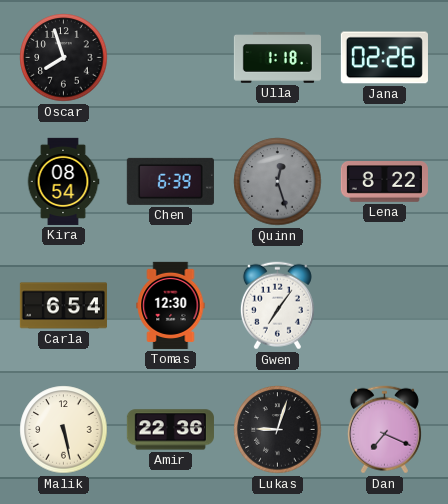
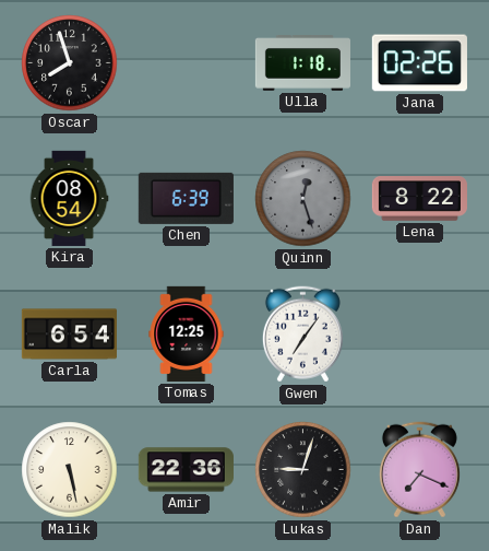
Tomas: 12:30 -> 12:25
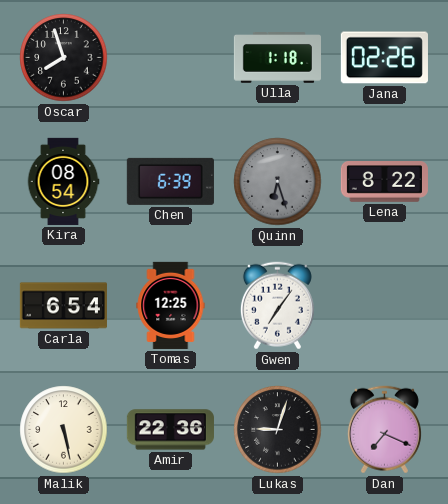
Quinn: 12:27 -> 6:27
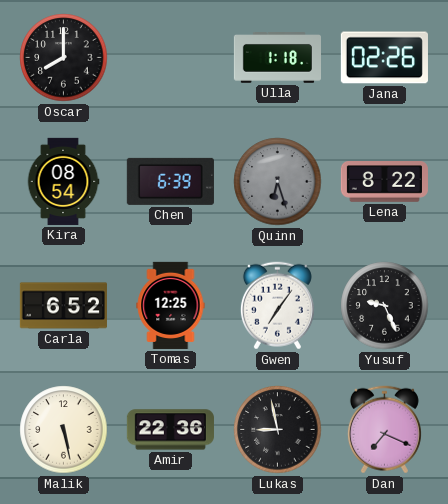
Oscar: 7:57 -> 8:00
Carla: 6:54 -> 6:52
Yusuf: none -> 9:26
Lukas: 9:03 -> 8:58
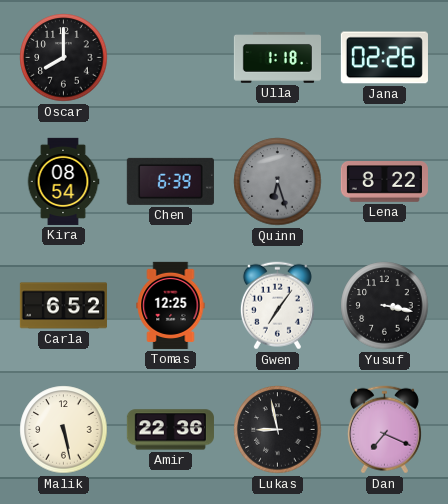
Yusuf: 9:26 -> 3:17
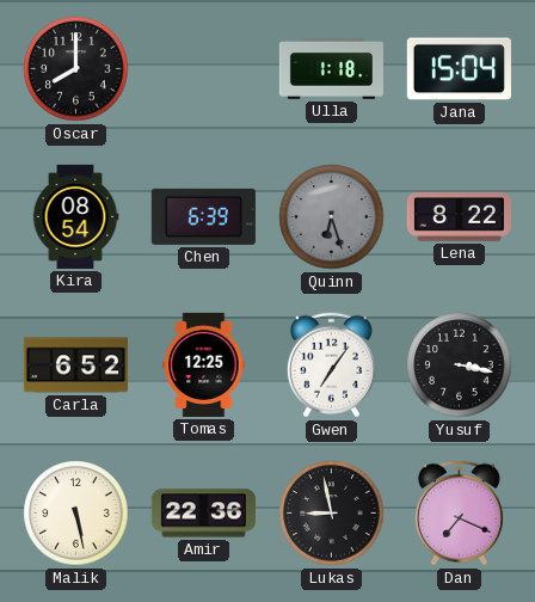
Jana: 02:26 -> 15:04
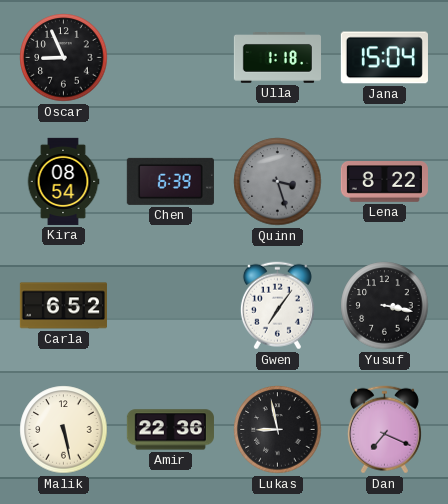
Oscar: 8:00 -> 8:56
Quinn: 6:27 -> 3:27
Tomas: 12:25 -> none
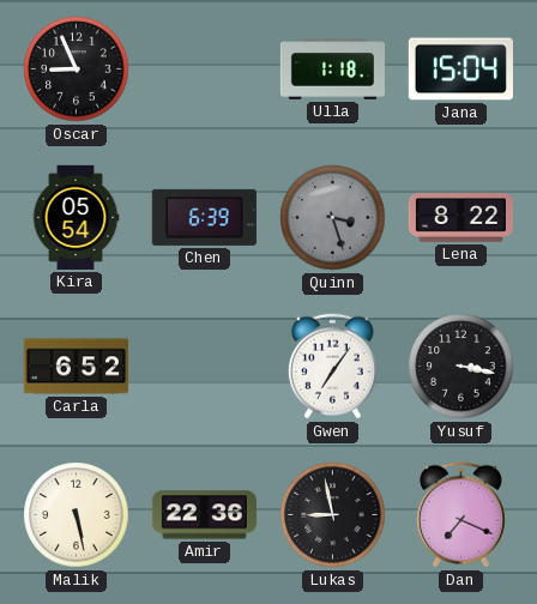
Kira: 08:54 -> 05:54
